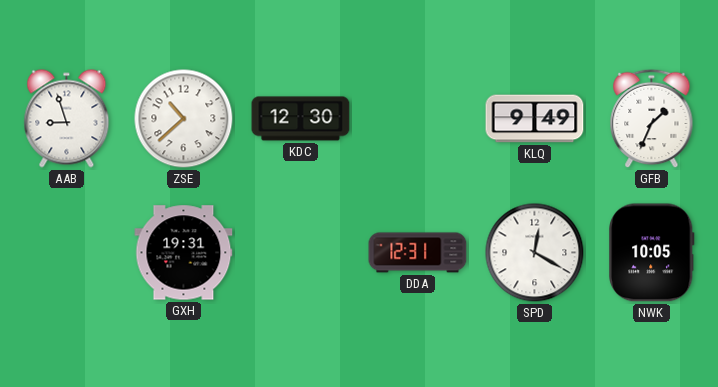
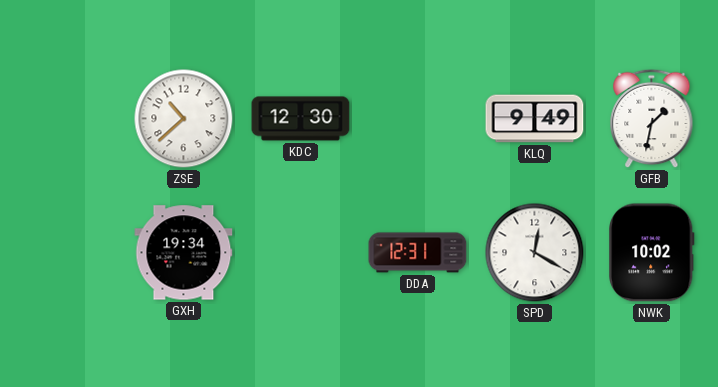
AAB: 8:57 -> none
GFB: 1:34 -> 1:32
GXH: 19:31 -> 19:34
NWK: 10:05 -> 10:02
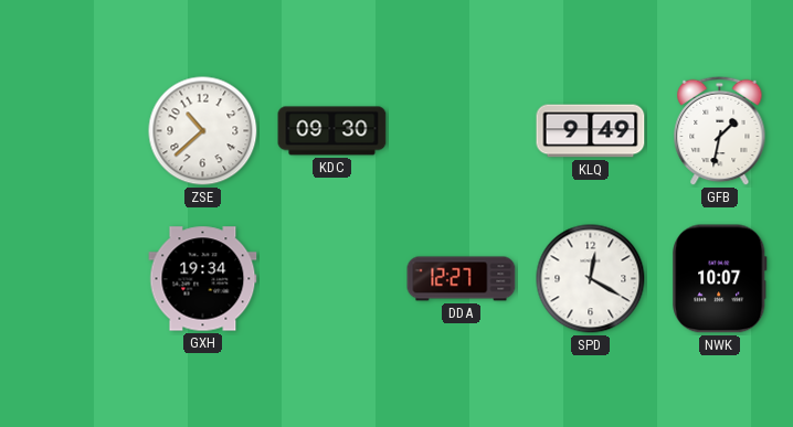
KDC: 12:30 -> 09:30
DDA: 12:31 -> 12:27
NWK: 10:02 -> 10:07
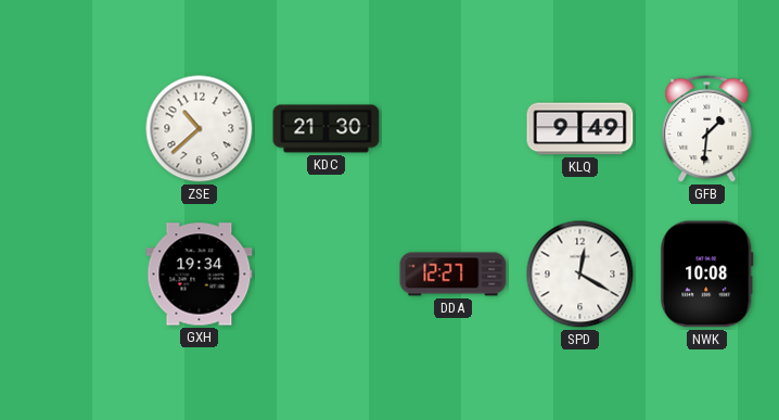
KDC: 09:30 -> 21:30
GFB: 1:32 -> 1:31
NWK: 10:07 -> 10:08
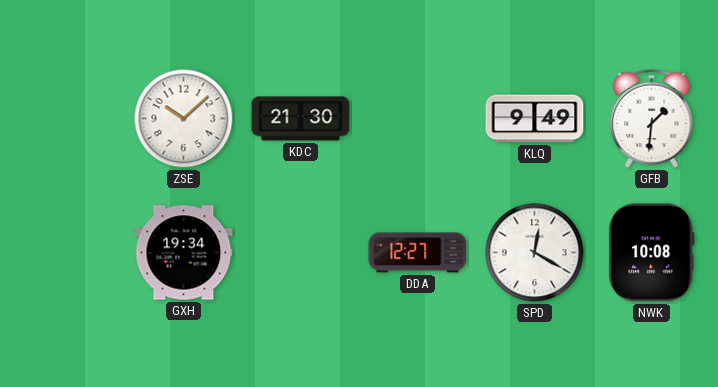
ZSE: 10:38 -> 10:08
